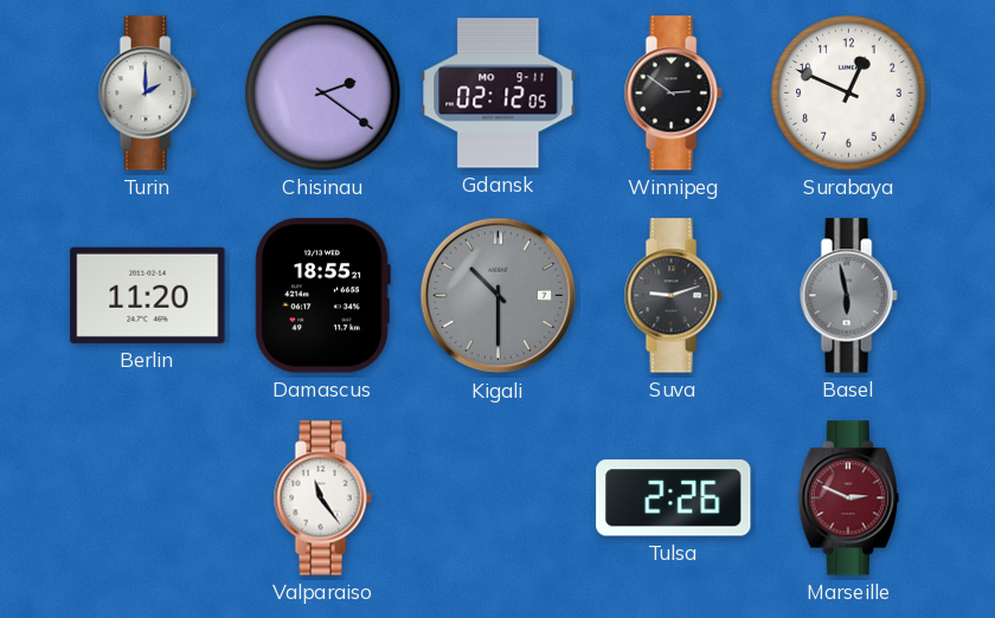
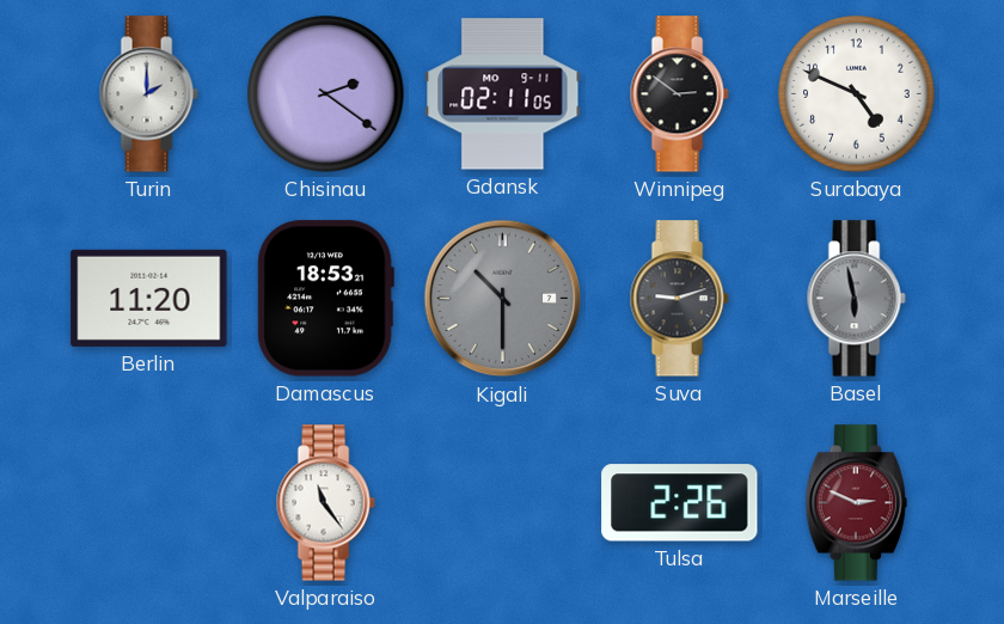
Gdansk: 02:12 -> 02:11
Surabaya: 12:49 -> 4:49
Damascus: 18:55 -> 18:53
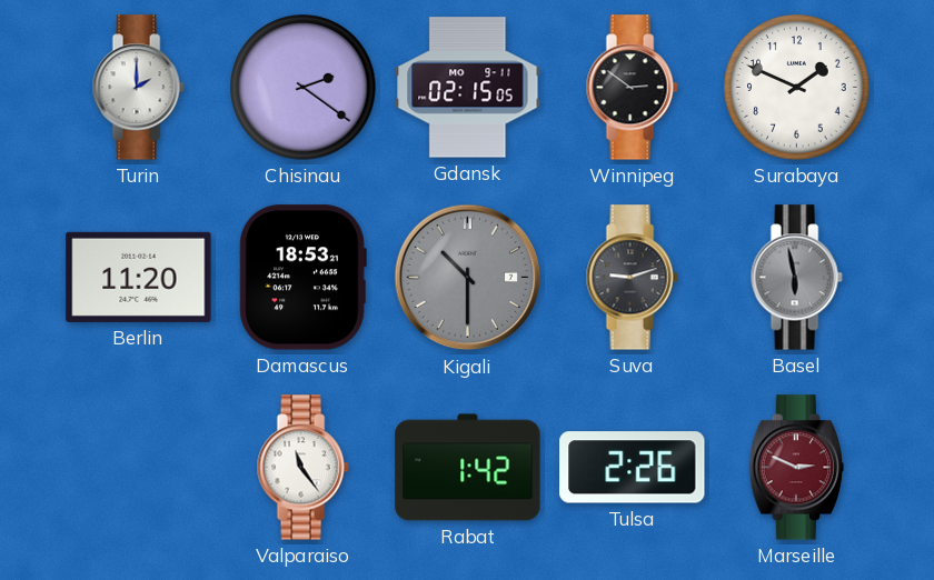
Gdansk: 02:11 -> 02:15
Surabaya: 4:49 -> 1:49
Rabat: none -> 1:42
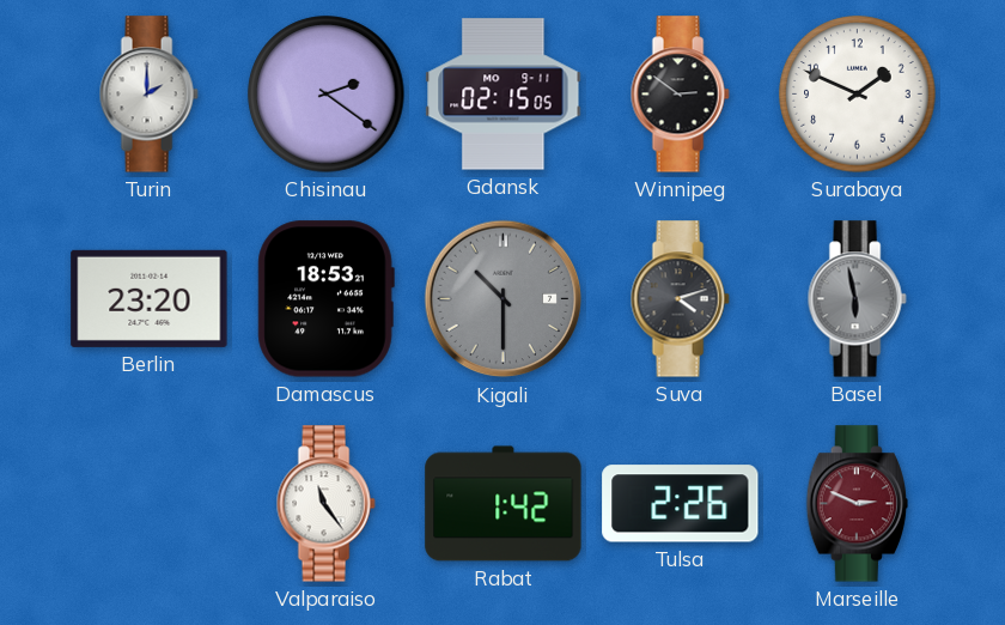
Berlin: 11:20 -> 23:20
Suva: 9:12 -> 4:12
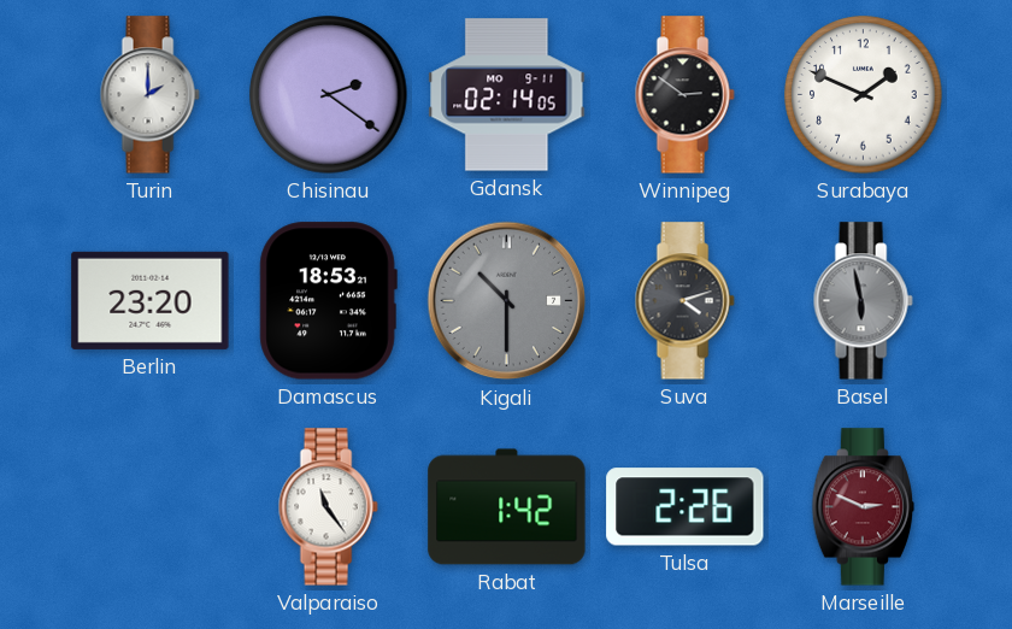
Gdansk: 02:15 -> 02:14
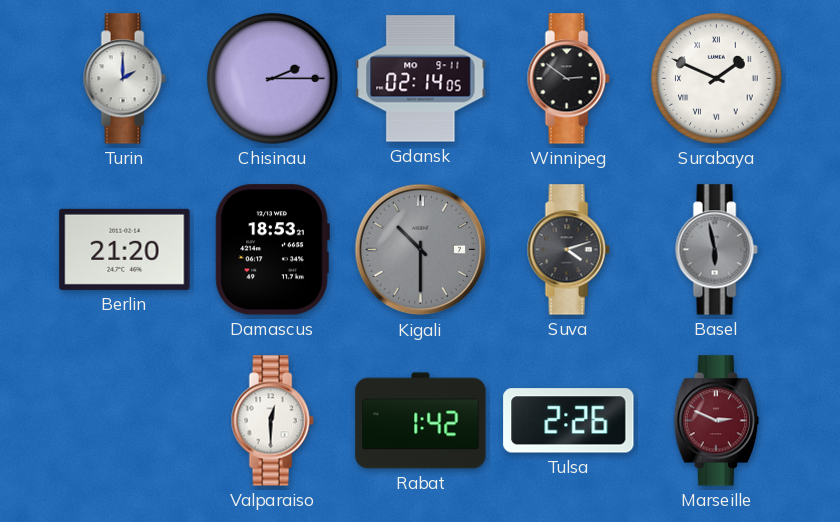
Chisinau: 2:21 -> 2:15
Surabaya numerals: Arabic -> Roman
Berlin: 23:20 -> 21:20
Valparaiso: 11:24 -> 12:30
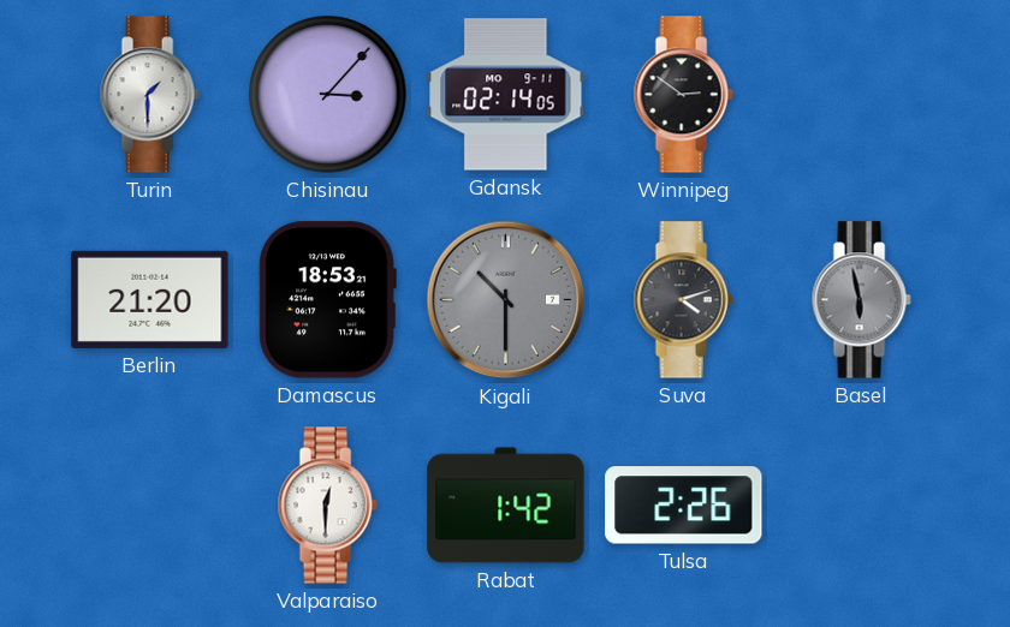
Turin: 2:00 -> 1:30
Chisinau: 2:15 -> 3:07
Surabaya: 1:49 -> none
Marseille: 2:49 -> none
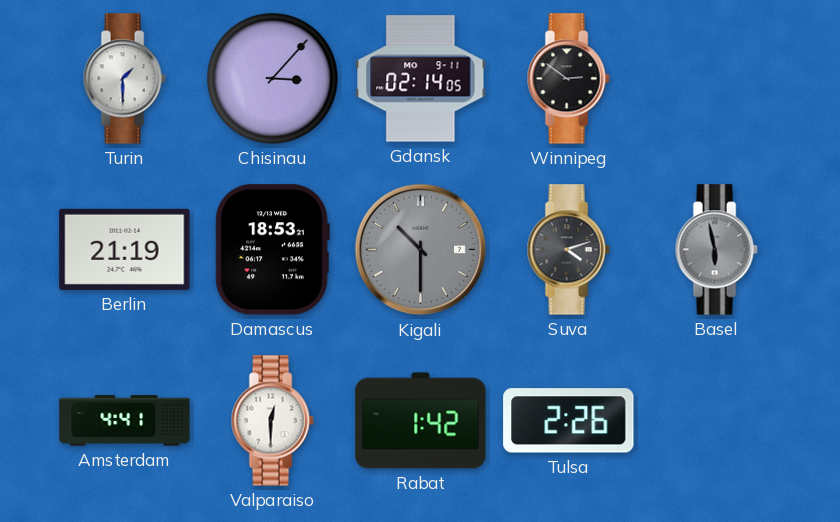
Berlin: 21:20 -> 21:19
Amsterdam: none -> 4:41
